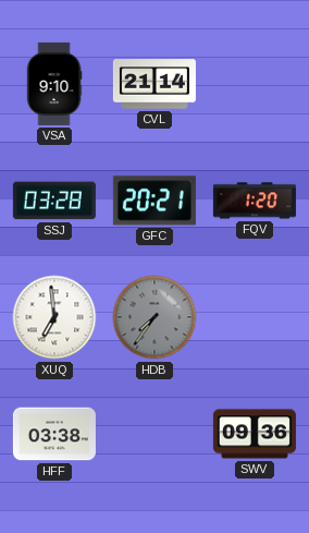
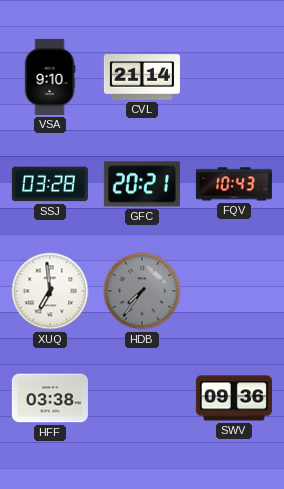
FQV: 1:20 -> 10:43
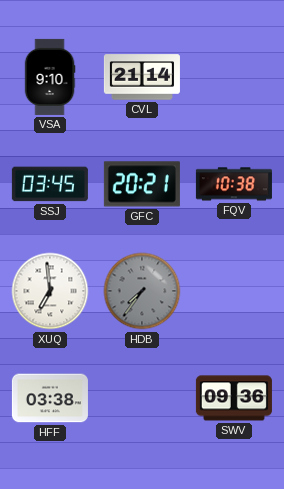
SSJ: 03:28 -> 03:45
FQV: 10:43 -> 10:38
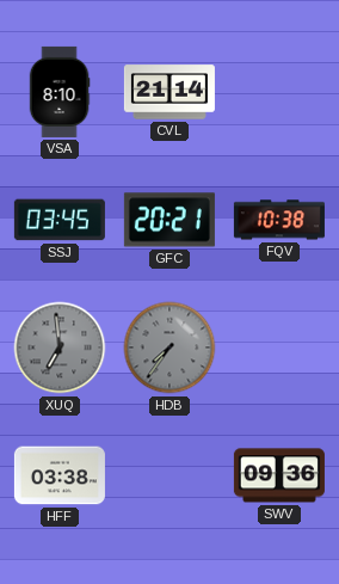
VSA: 9:10 -> 8:10
XUQ dial: white -> grey
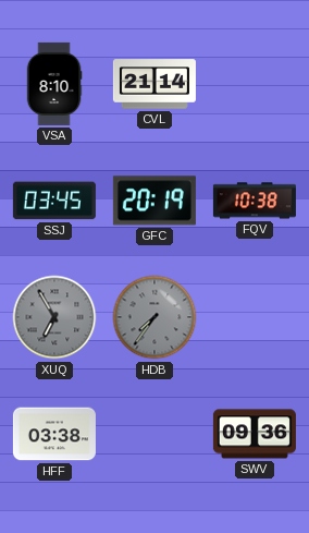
GFC: 20:21 -> 20:19
XUQ: 6:59 -> 6:55
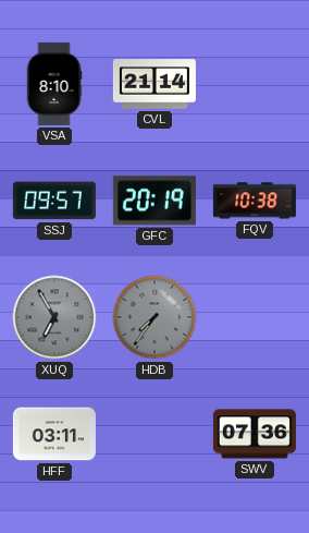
SSJ: 03:45 -> 09:57
HFF: 03:38 -> 03:11
SWV: 09:36 -> 07:36
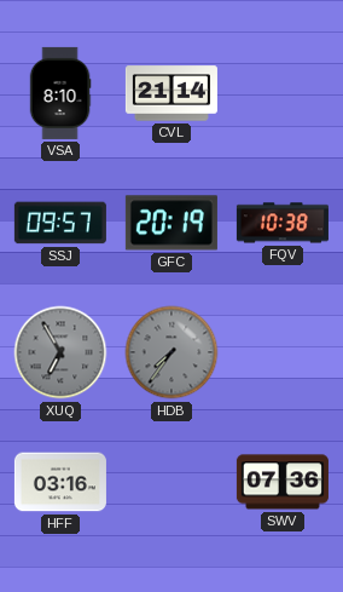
HFF: 03:11 -> 03:16
